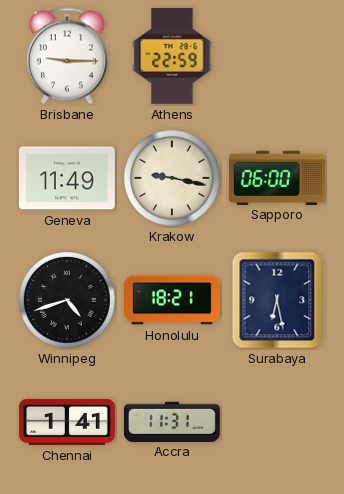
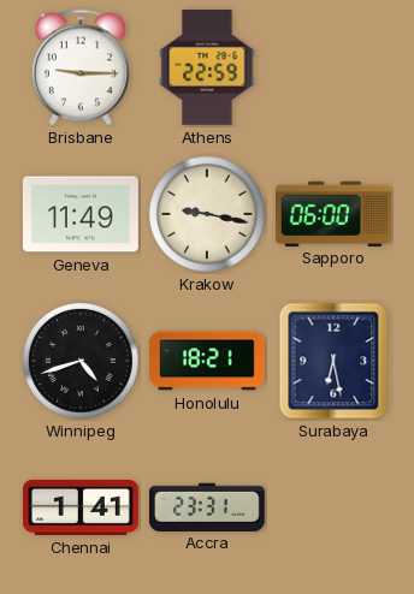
Accra: 11:31 -> 23:31
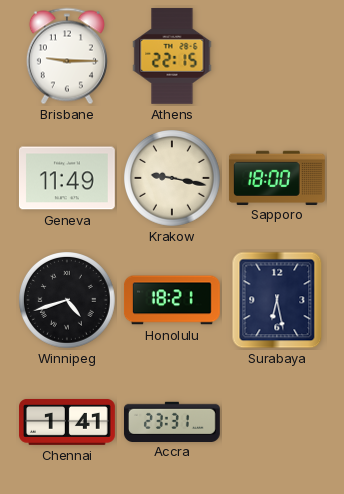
Athens: 22:59 -> 22:15
Sapporo: 06:00 -> 18:00
